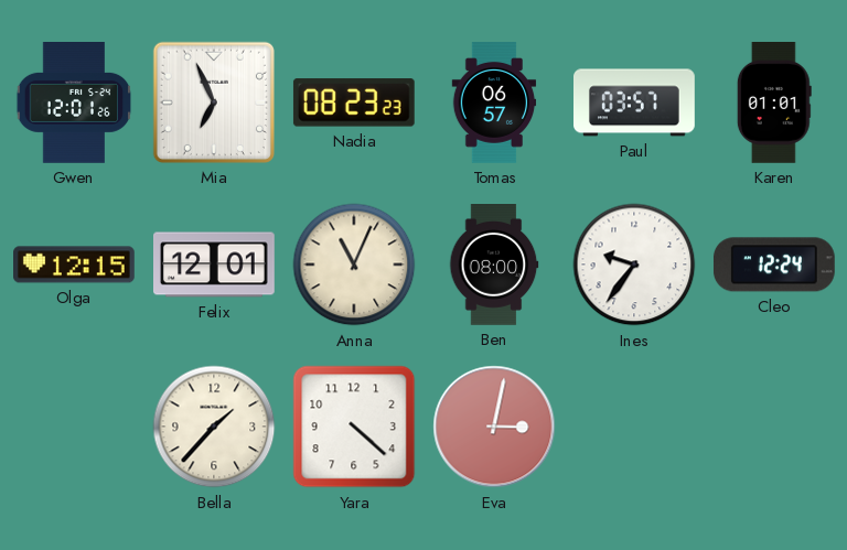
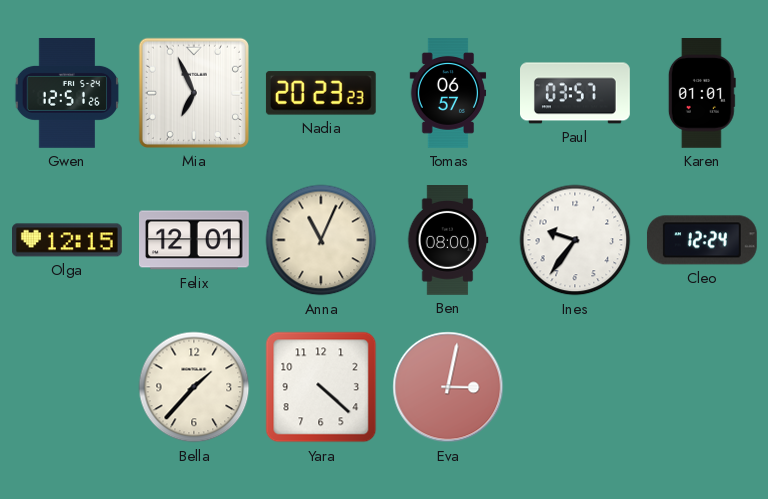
Gwen: 12:01 -> 12:51
Nadia: 08:23 -> 20:23
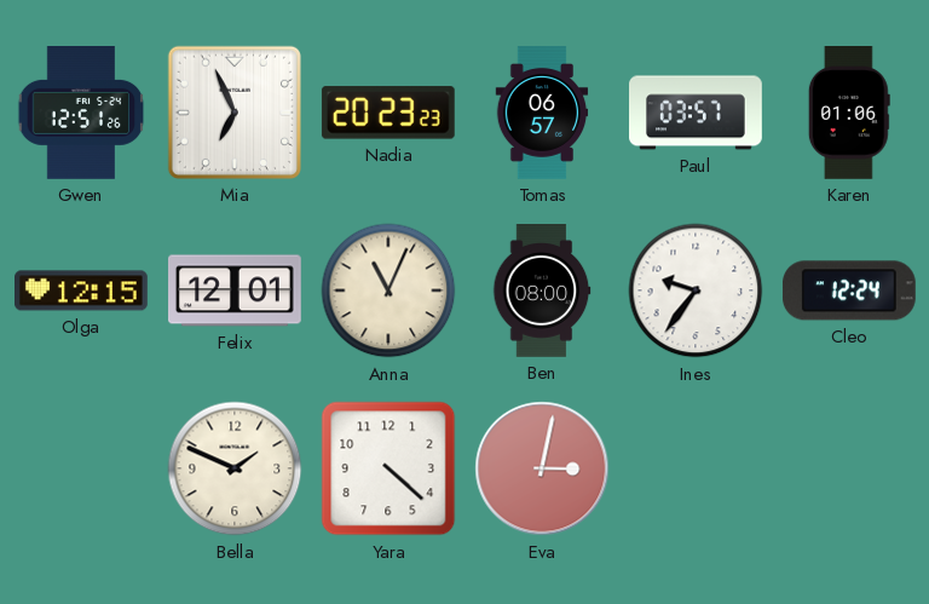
Karen: 01:01 -> 01:06
Bella: 1:37 -> 1:49
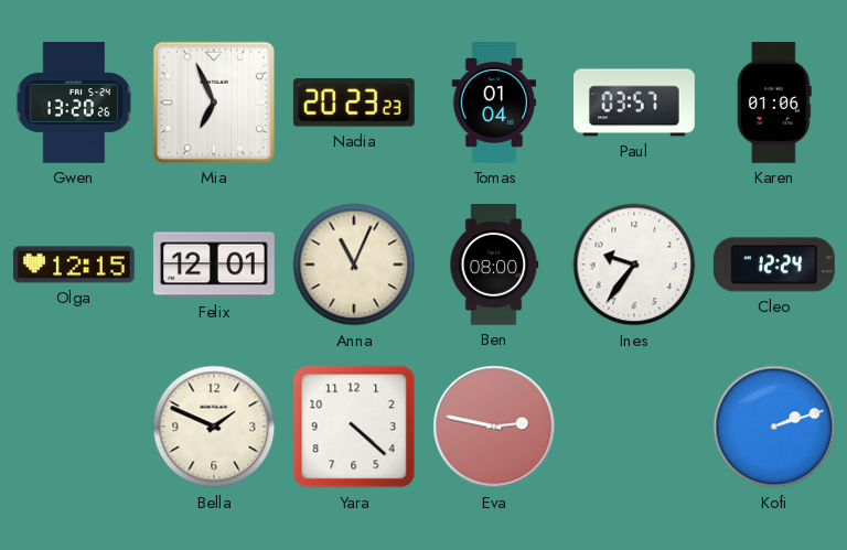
Gwen: 12:51 -> 13:20
Tomas: 06:57 -> 01:04
Eva: 3:02 -> 2:47
Kofi: none -> 2:12
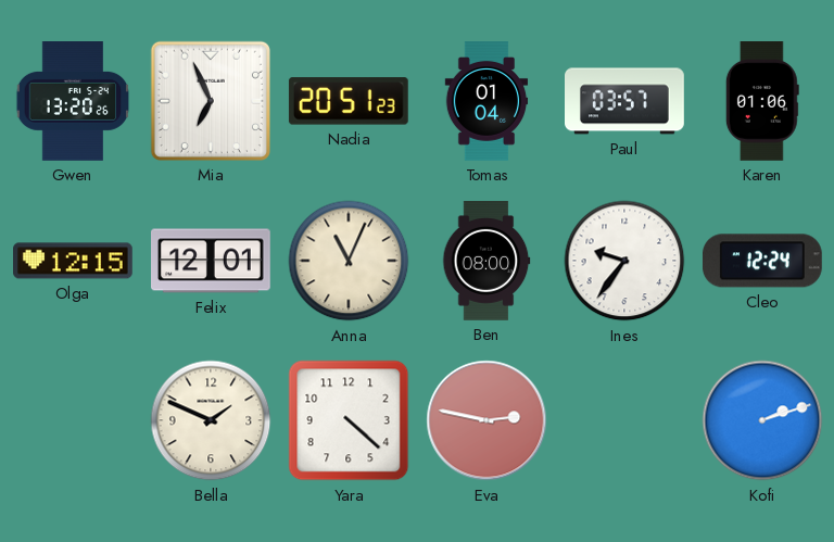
Nadia: 20:23 -> 20:51
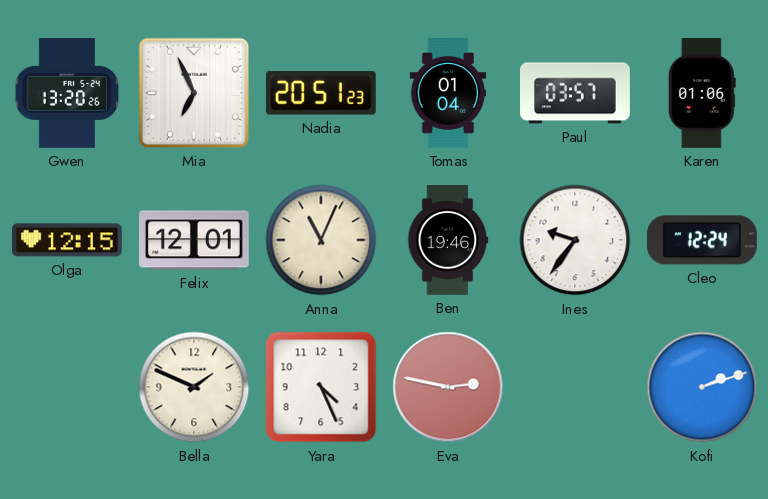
Ben: 08:00 -> 19:46
Yara: 4:22 -> 4:26
